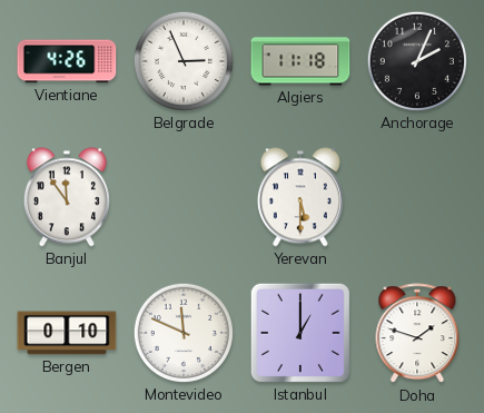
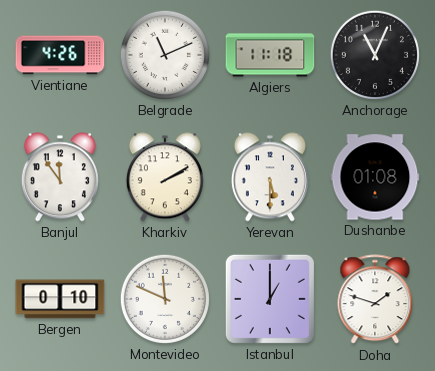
Belgrade: 2:56 -> 11:11
Anchorage: 2:04 -> 11:04
Kharkiv: none -> 2:10
Dushanbe: none -> 01:08
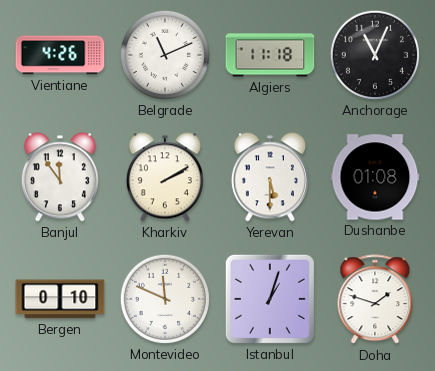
Istanbul: 1:00 -> 1:03
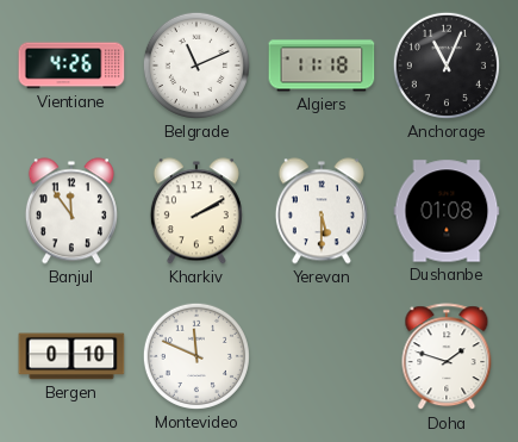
Istanbul: 1:03 -> none
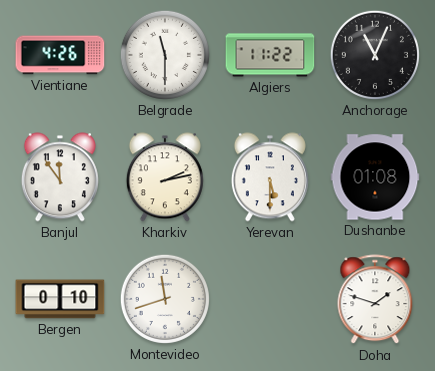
Belgrade: 11:11 -> 11:30
Algiers: 11:18 -> 11:22
Kharkiv: 2:10 -> 2:13
Montevideo: 11:49 -> 11:42
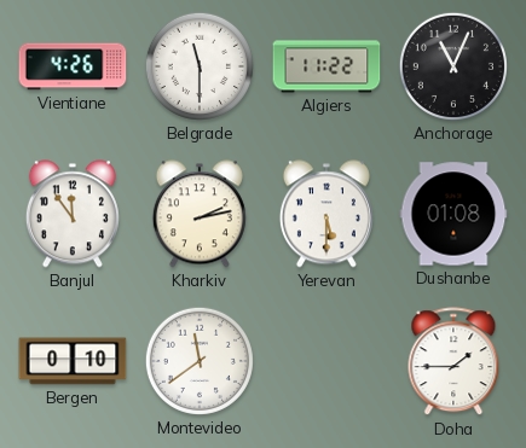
Montevideo: 11:42 -> 11:39
Doha: 1:48 -> 1:45
